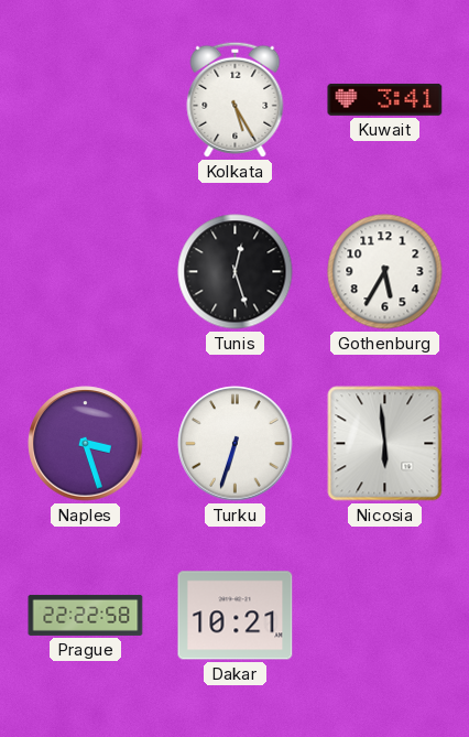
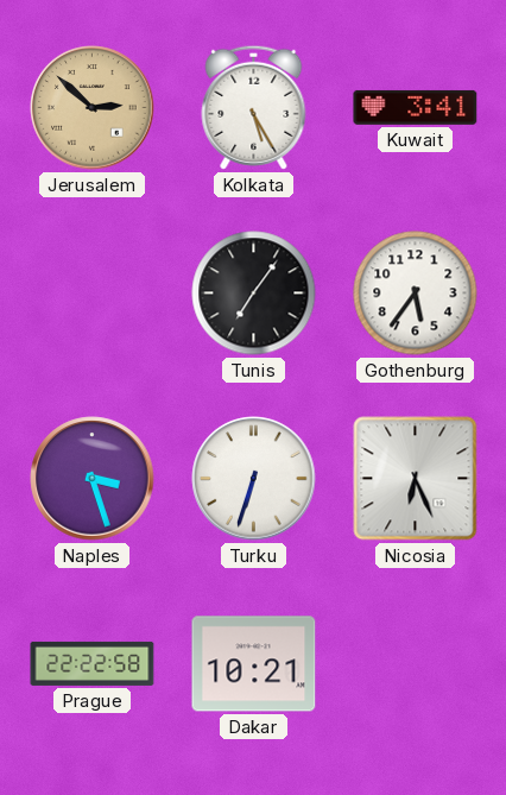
Jerusalem: none -> 2:52
Tunis: 12:27 -> 7:06
Gothenburg: 5:35 -> 5:36
Nicosia: 5:59 -> 6:26
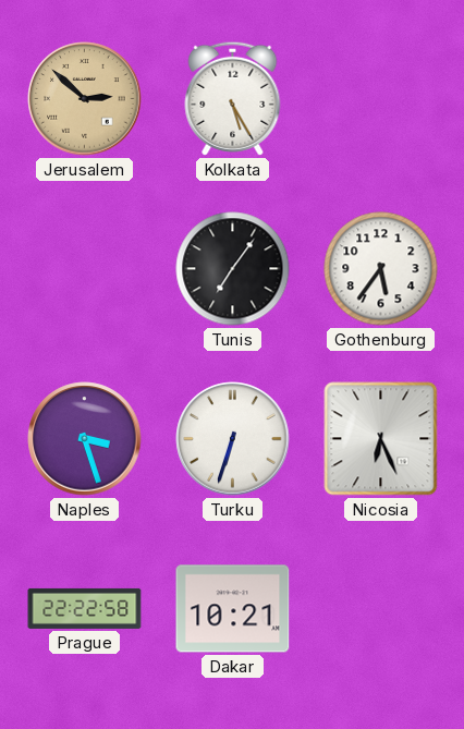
Kuwait: 3:41 -> none
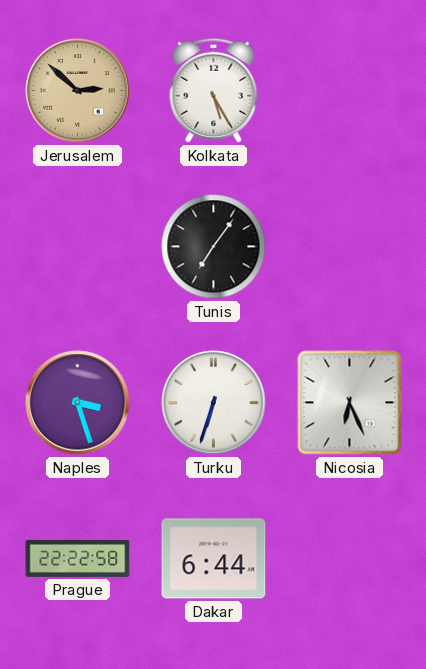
Gothenburg: 5:36 -> none
Dakar: 10:21 -> 6:44
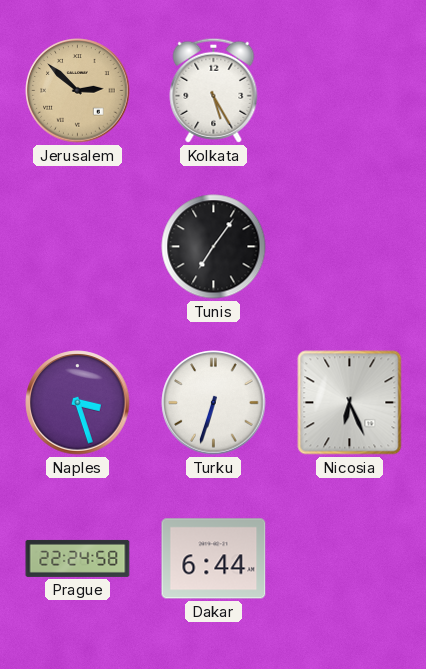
Prague: 22:22 -> 22:24
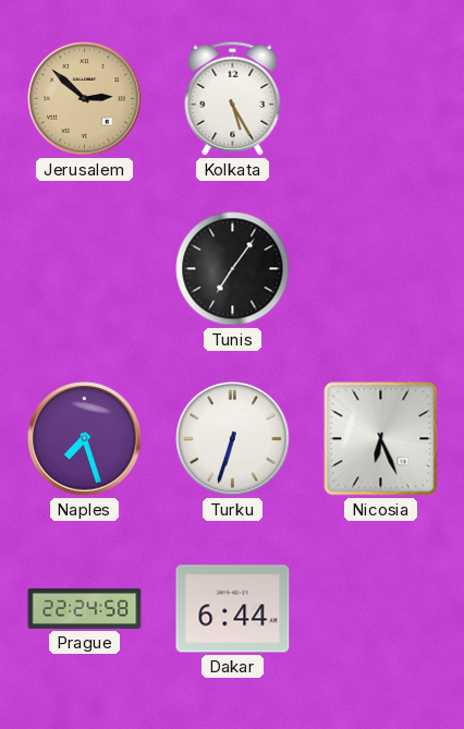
Naples: 3:27 -> 7:27
